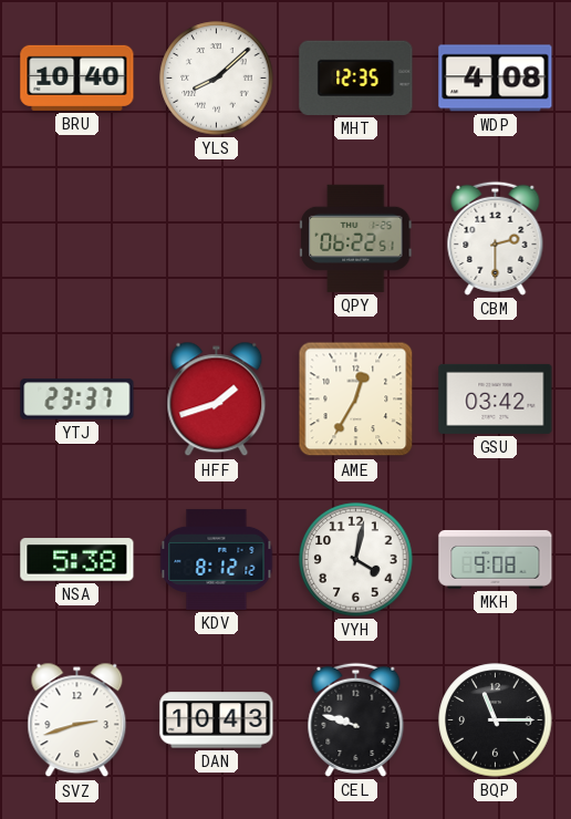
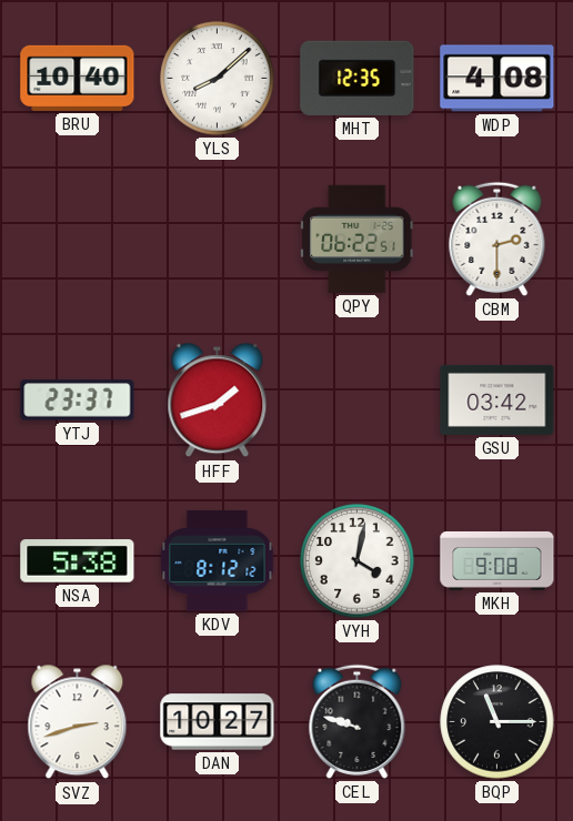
AME: 12:35 -> none
DAN: 10:43 -> 10:27
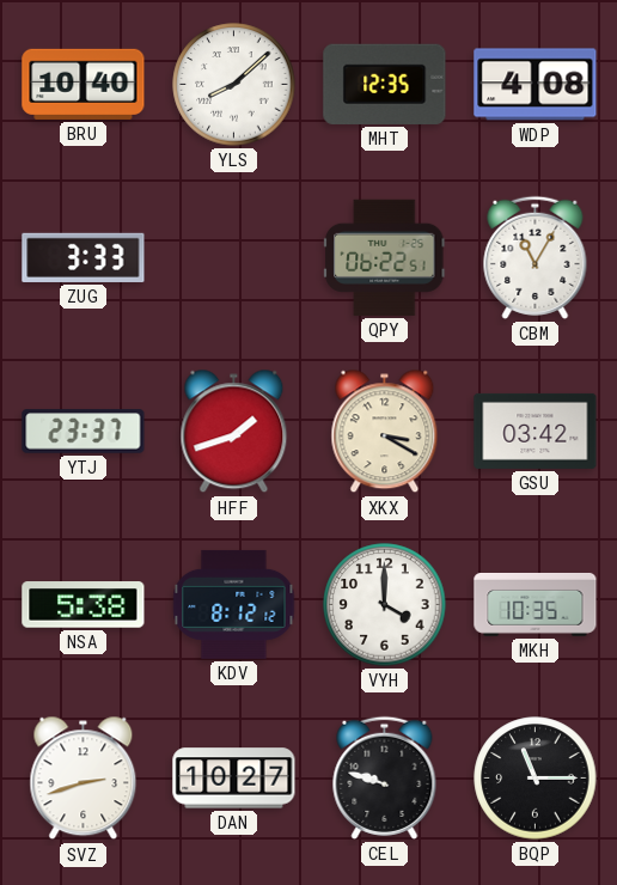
ZUG: none -> 3:33
CBM: 2:30 -> 11:05
XKX: none -> 3:20
VYH: 4:02 -> 4:00
MKH: 9:08 -> 10:35
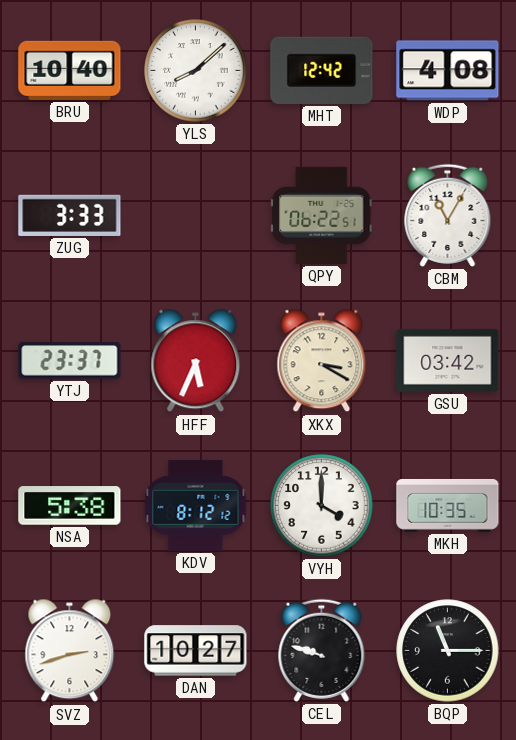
MHT: 12:35 -> 12:42
HFF: 1:42 -> 5:34
